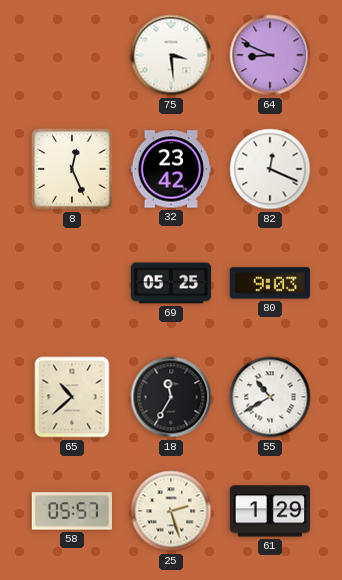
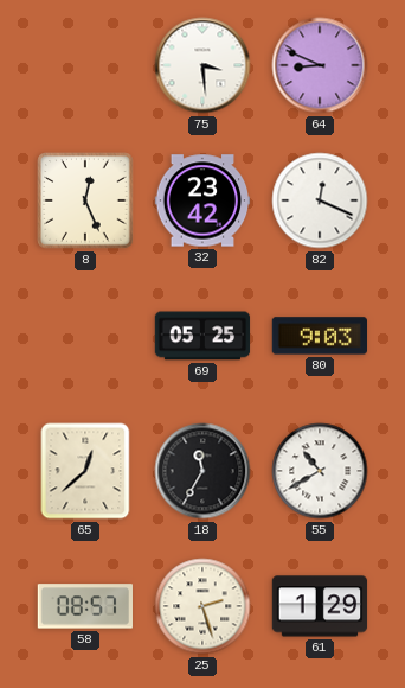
65: 10:38 -> 12:38
58: 05:57 -> 08:57
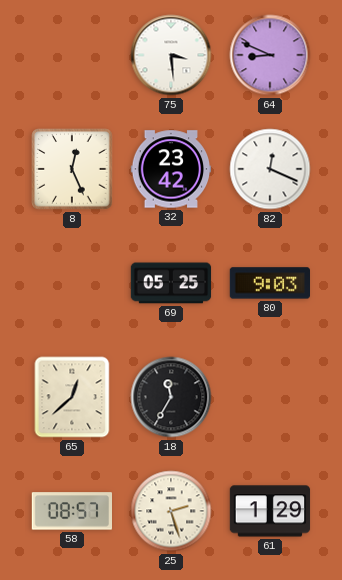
55: 10:40 -> none
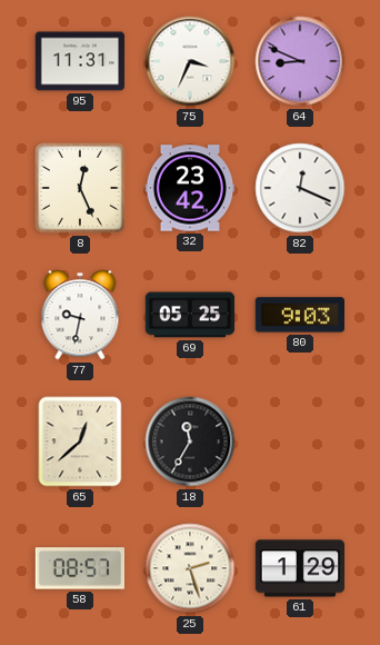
95: none -> 11:31
75: 3:29 -> 3:34
77: none -> 9:32
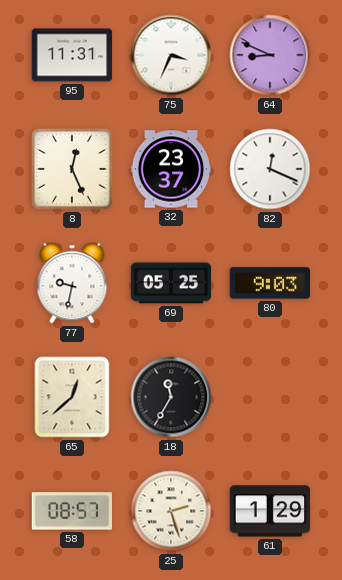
32: 23:42 -> 23:37
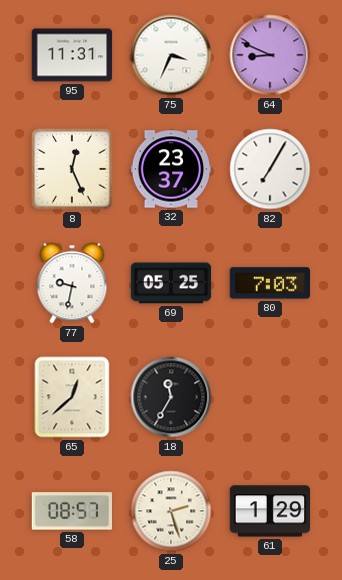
82: 12:19 -> 7:05
80: 9:03 -> 7:03
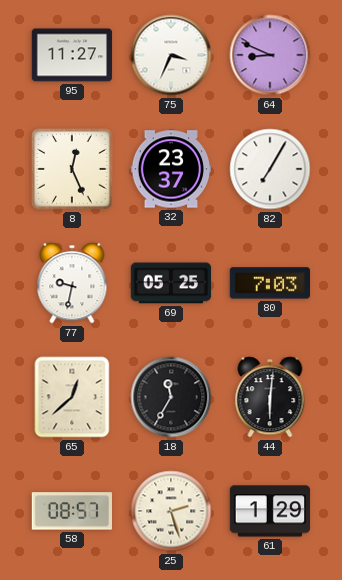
95: 11:31 -> 11:27
44: none -> 6:01
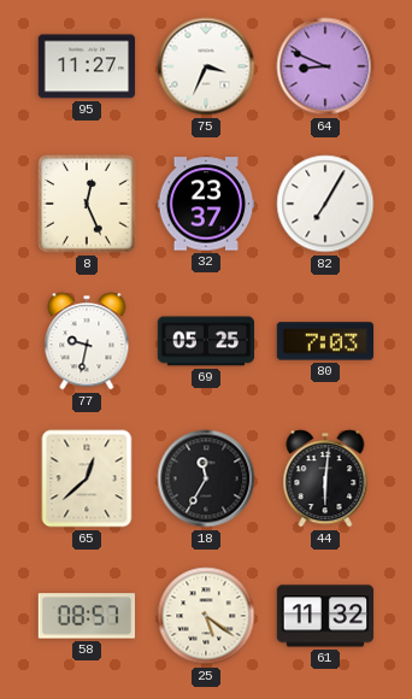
25: 2:27 -> 5:21
61: 1:29 -> 11:32
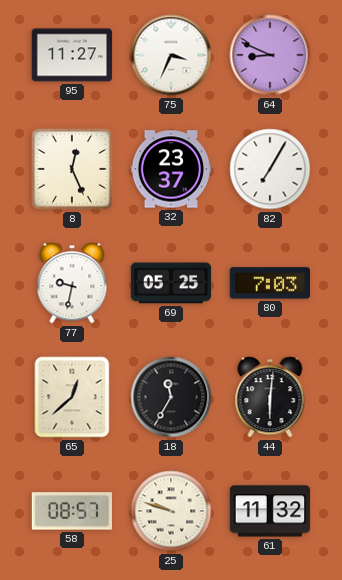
25: 5:21 -> 9:48
